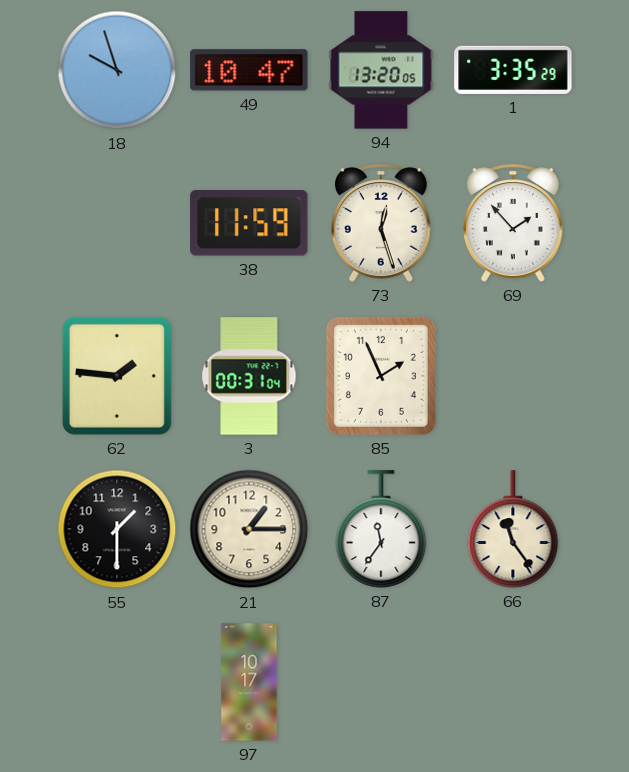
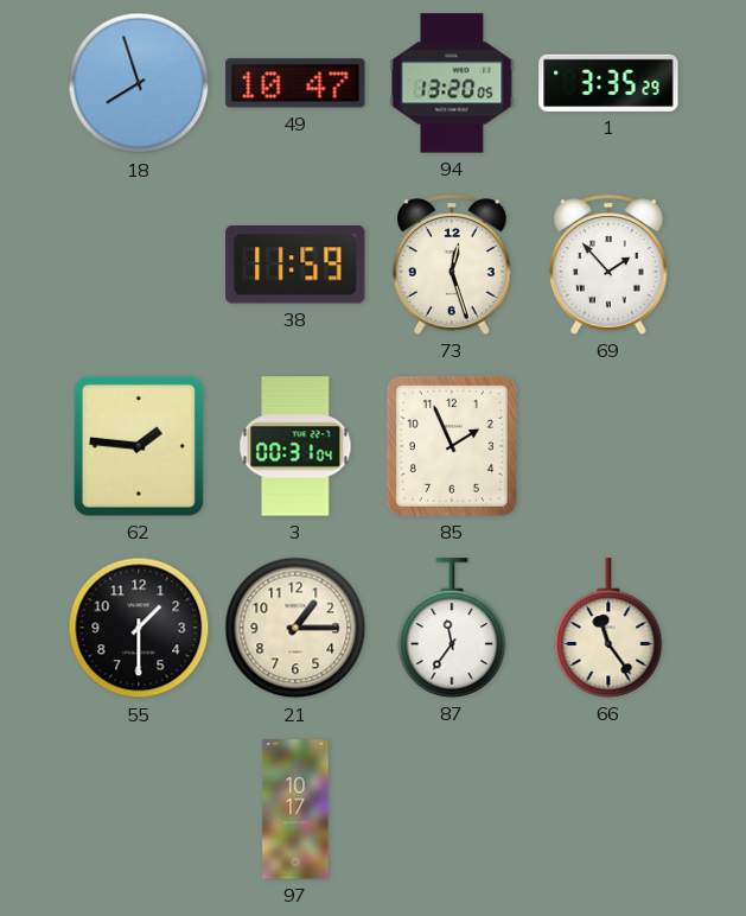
18: 9:57 -> 7:57
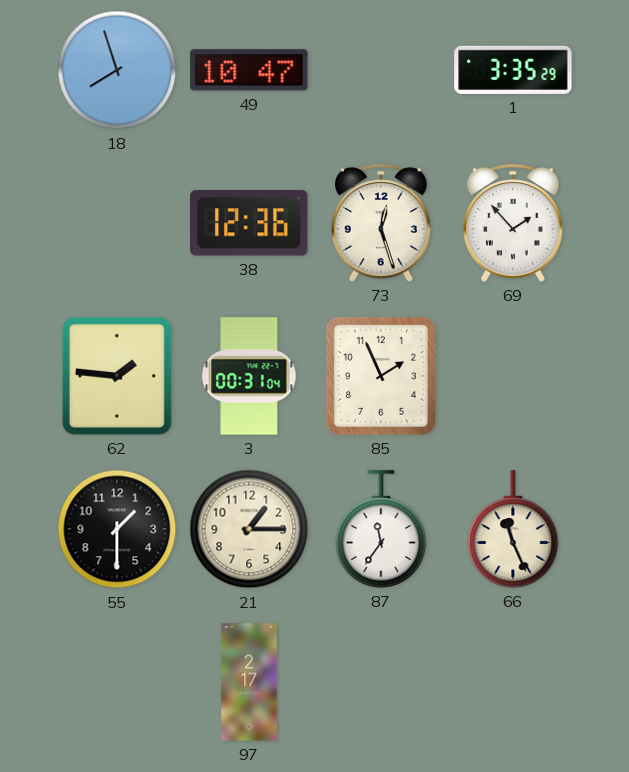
94: 13:20 -> none
38: 11:59 -> 12:36
66: 11:24 -> 11:26
97: 10:17 -> 2:17
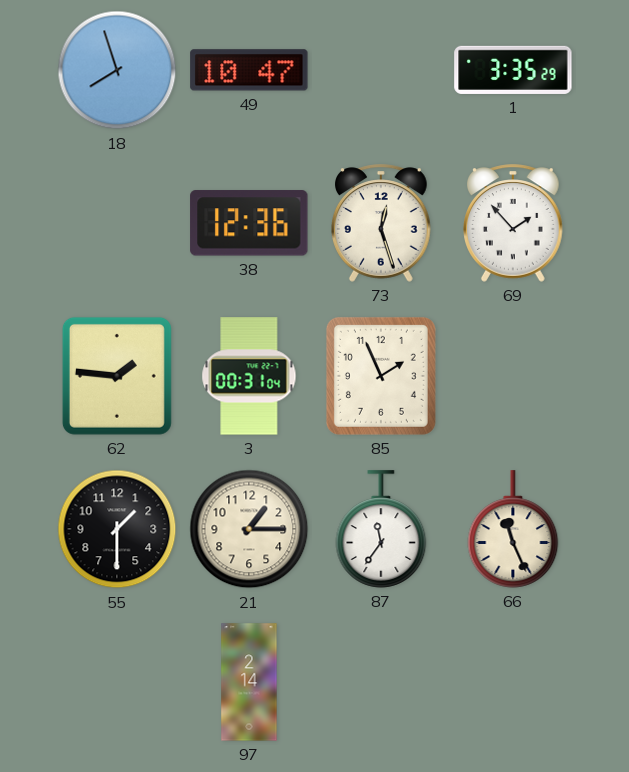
97: 2:17 -> 2:14
